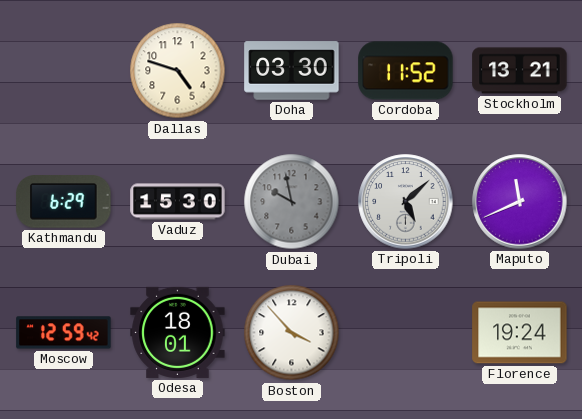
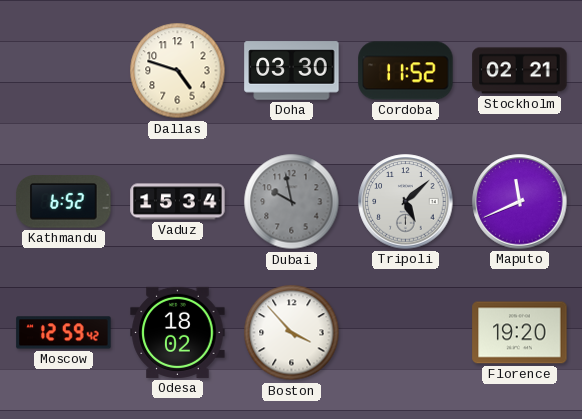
Stockholm: 13:21 -> 02:21
Kathmandu: 6:29 -> 6:52
Vaduz: 15:30 -> 15:34
Odesa: 18:01 -> 18:02
Florence: 19:24 -> 19:20
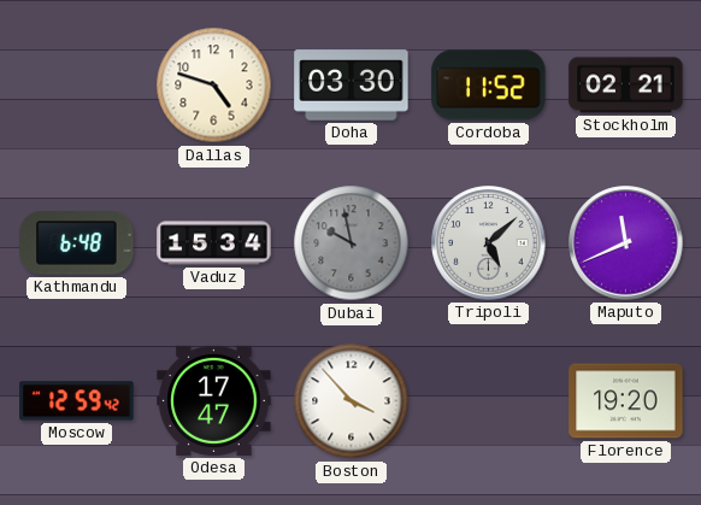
Kathmandu: 6:52 -> 6:48
Odesa: 18:02 -> 17:47
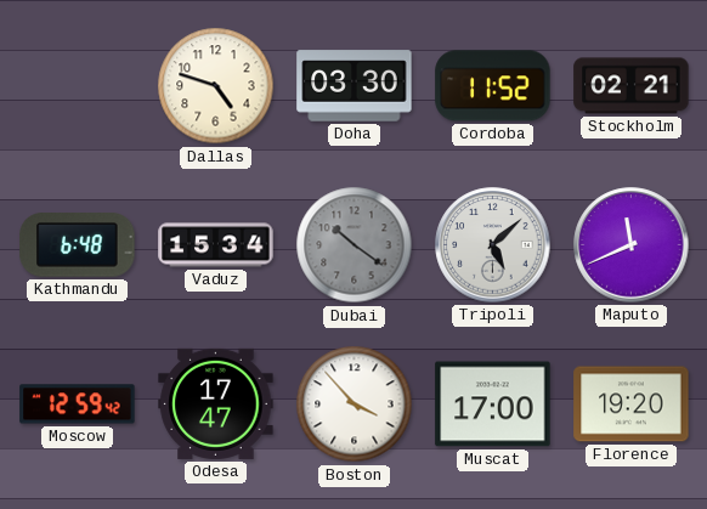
Dubai: 9:58 -> 10:21
Muscat: none -> 17:00
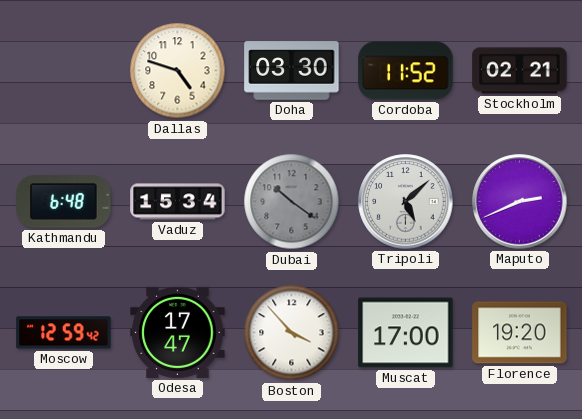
Maputo: 11:41 -> 2:41
